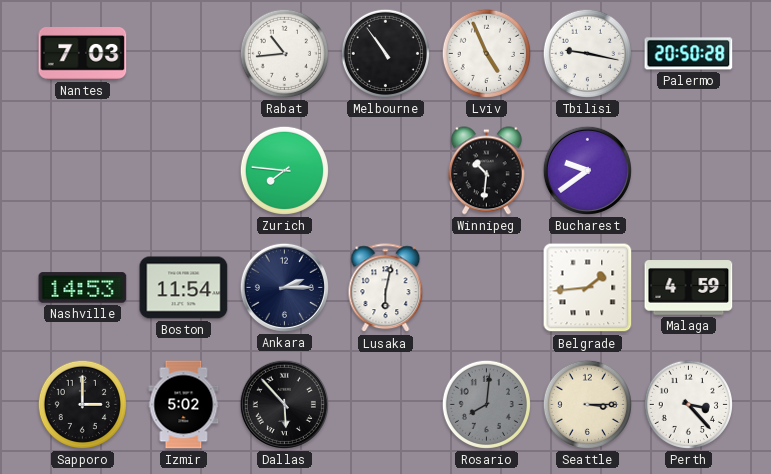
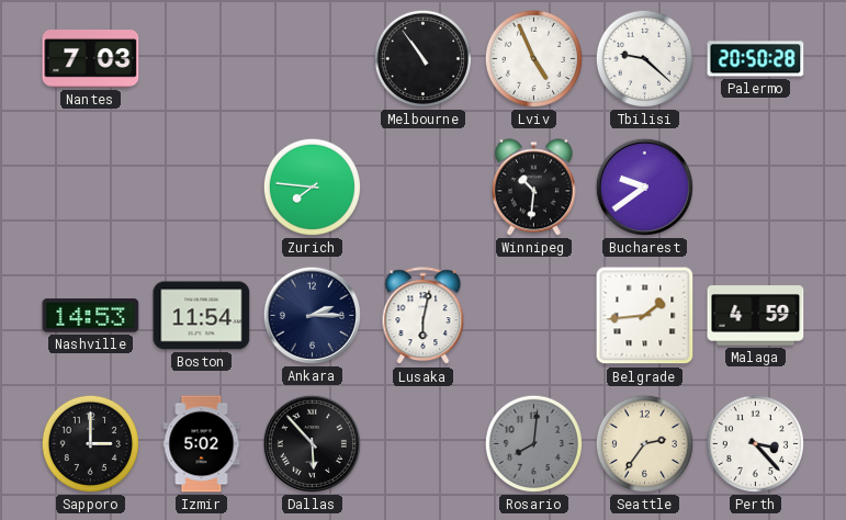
Rabat: 10:44 -> none
Tbilisi: 9:17 -> 9:22
Seattle: 3:15 -> 2:36
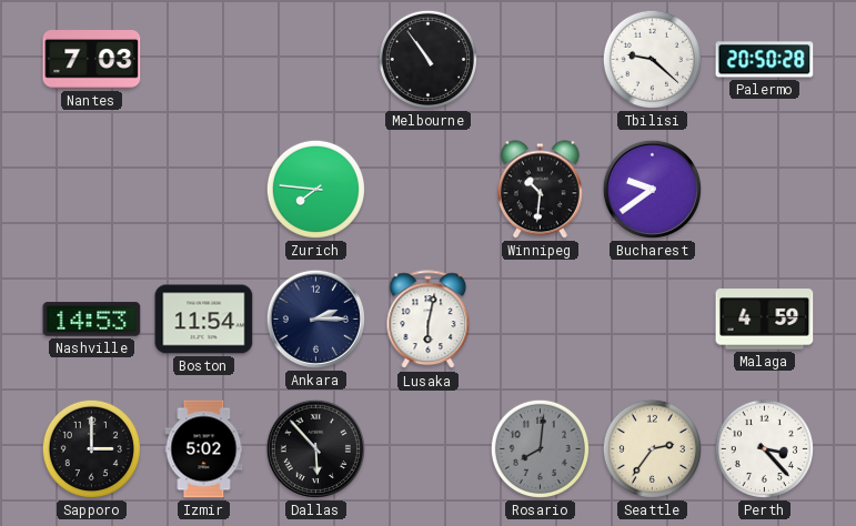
Lviv: 4:56 -> none
Belgrade: 1:44 -> none
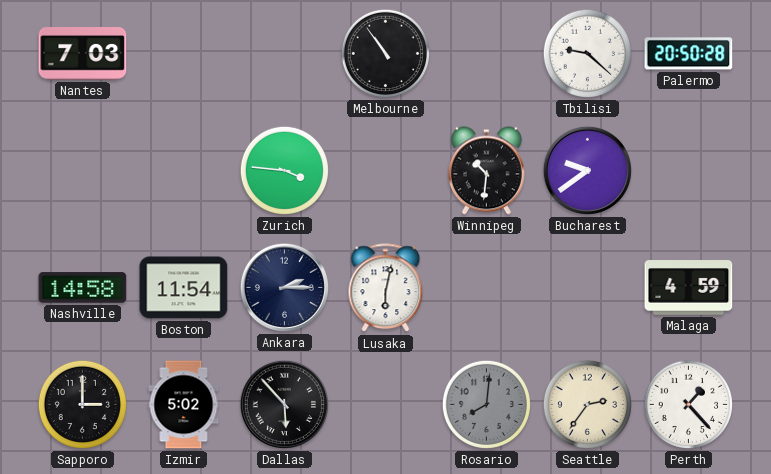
Zurich: 7:46 -> 3:46
Nashville: 14:53 -> 14:58
Perth: 3:23 -> 1:23
